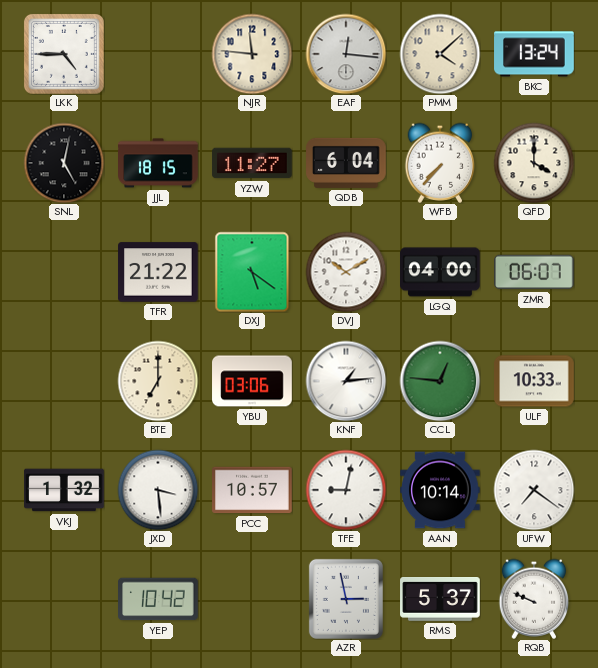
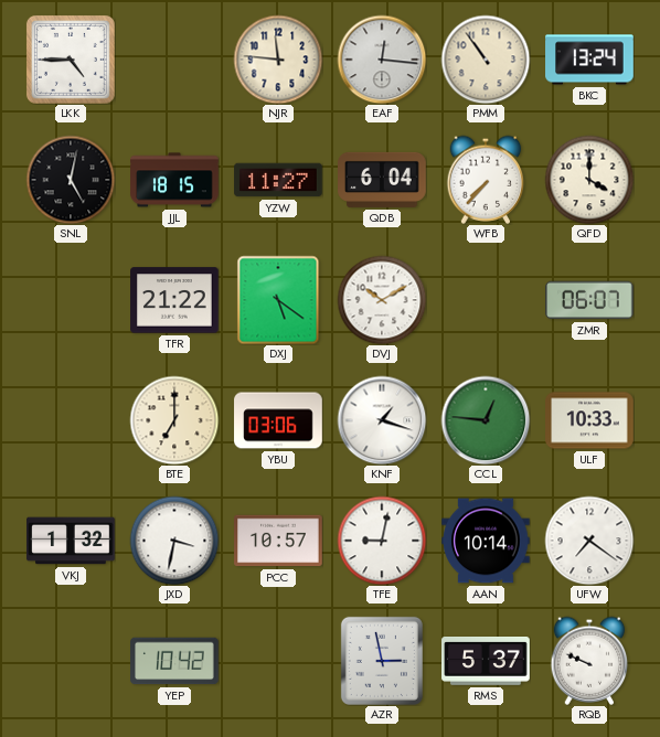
PMM: 4:08 -> 10:54
LGQ: 04:00 -> none
KNF: 1:14 -> 1:18
JXD: 3:29 -> 3:32
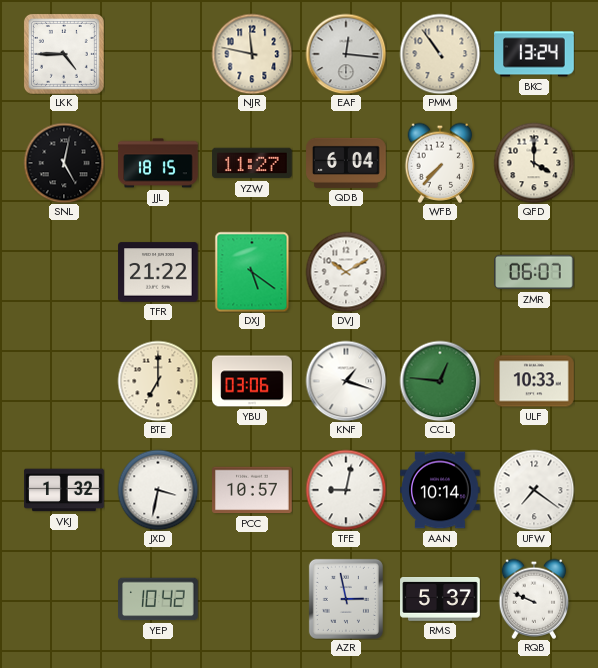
NJR: 11:46 -> 11:47
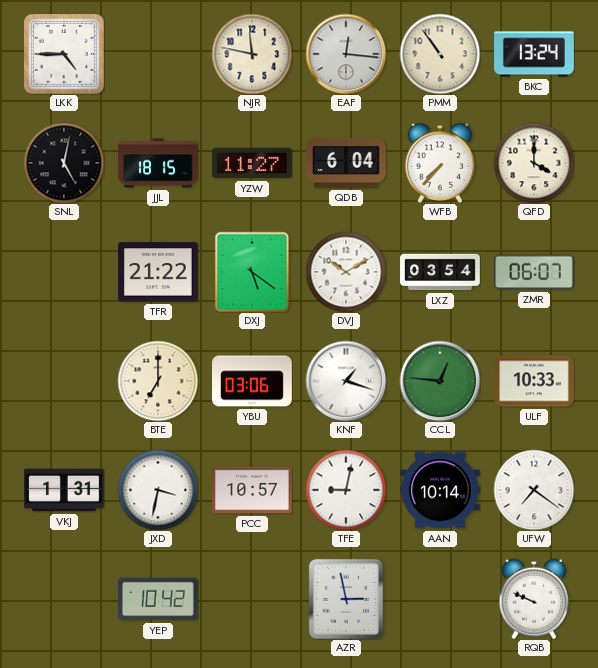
LXZ: none -> 03:54
VKJ: 1:32 -> 1:31
RMS: 5:37 -> none
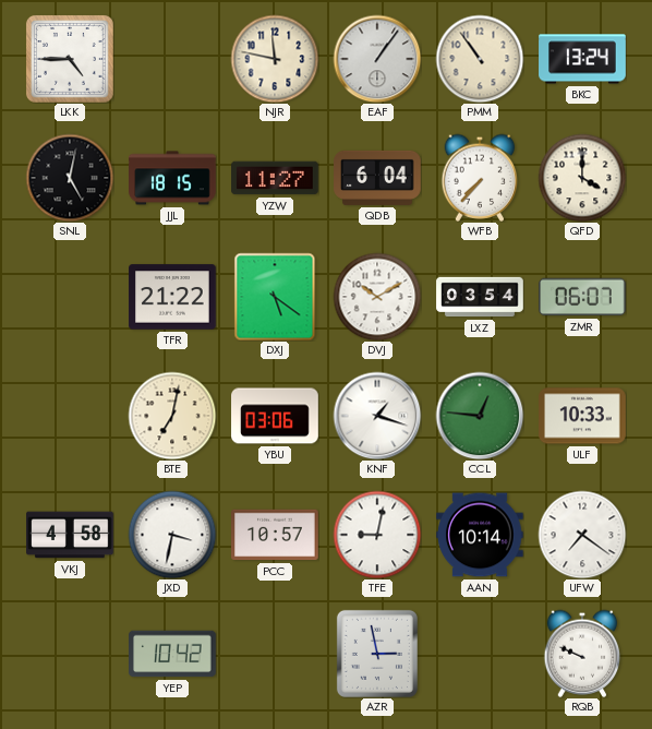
EAF: 12:16 -> 1:06
BTE: 7:00 -> 7:02
VKJ: 1:31 -> 4:58
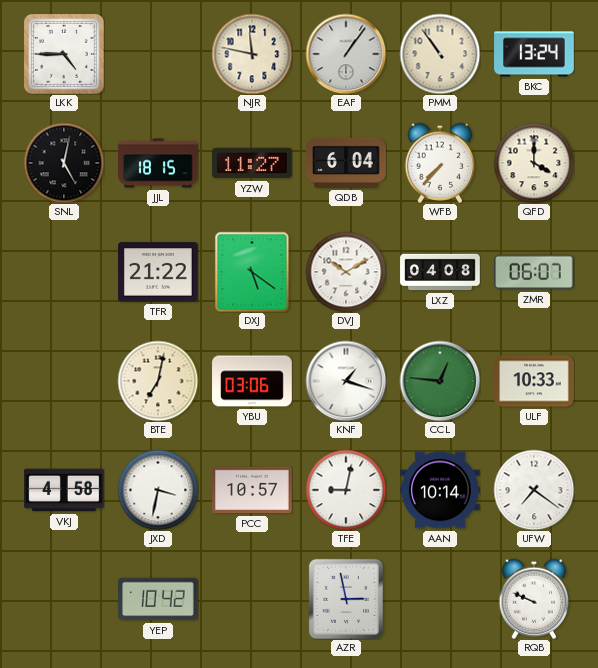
LXZ: 03:54 -> 04:08
